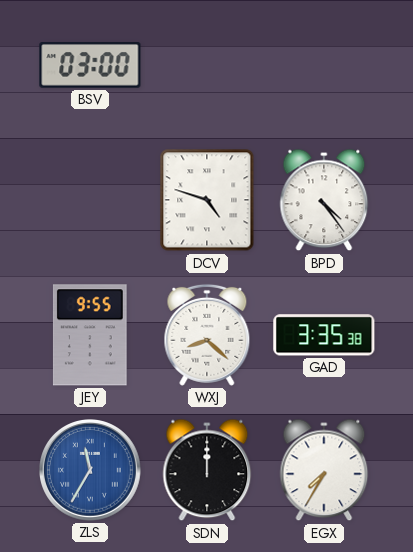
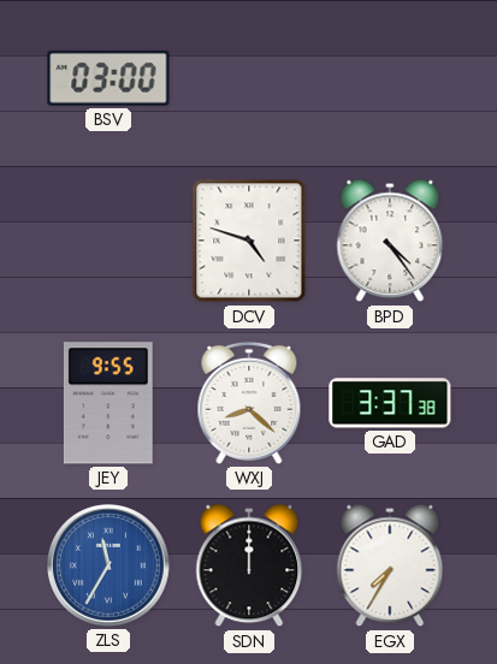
GAD: 3:35 -> 3:37
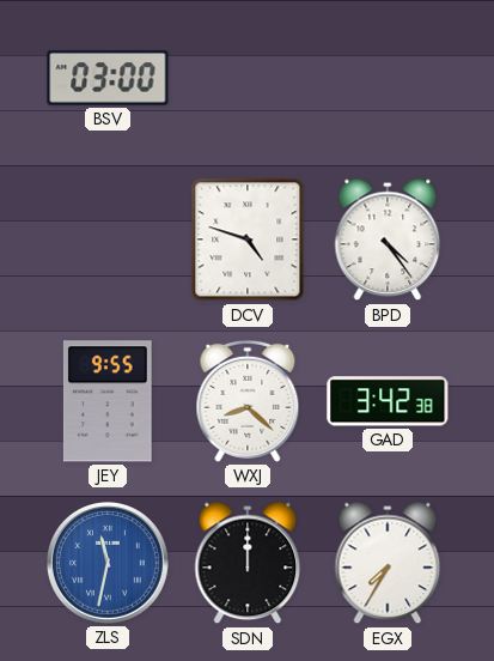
GAD: 3:37 -> 3:42
ZLS: 11:35 -> 11:32
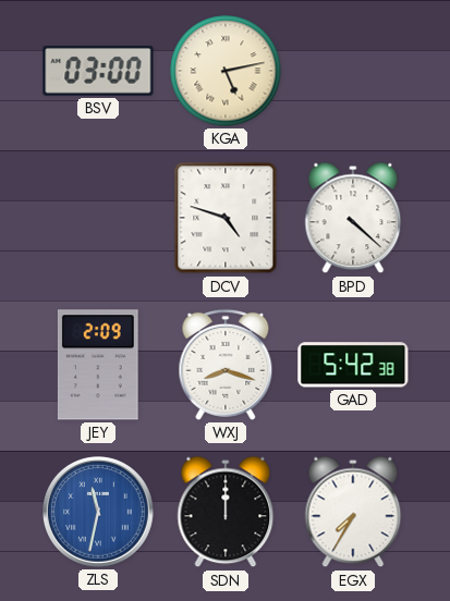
KGA: none -> 5:13
BPD: 4:24 -> 4:22
JEY: 9:55 -> 2:09
WXJ: 8:22 -> 8:18
GAD: 3:42 -> 5:42
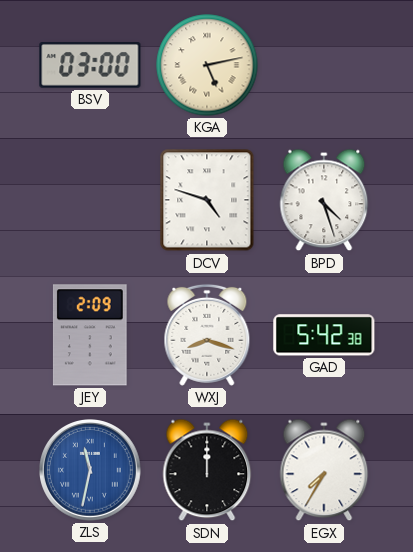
BPD: 4:22 -> 4:27
